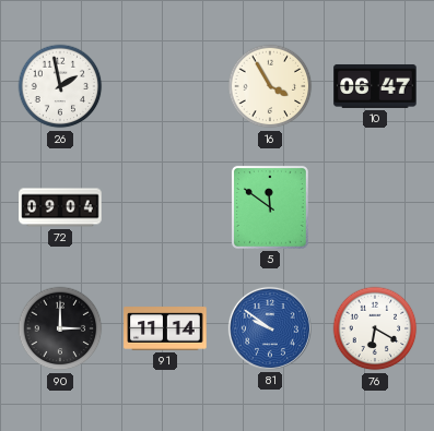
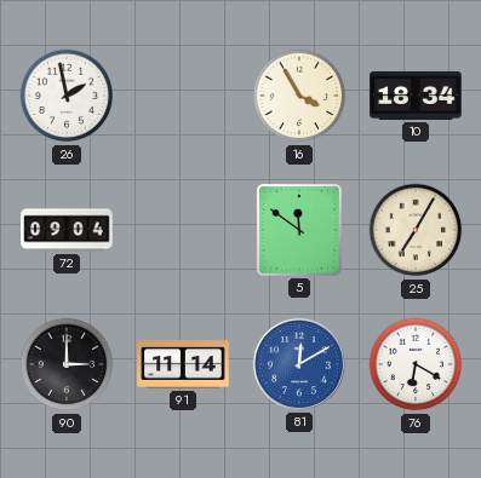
10: 06:47 -> 18:34
25: none -> 7:05
81: 9:51 -> 12:10
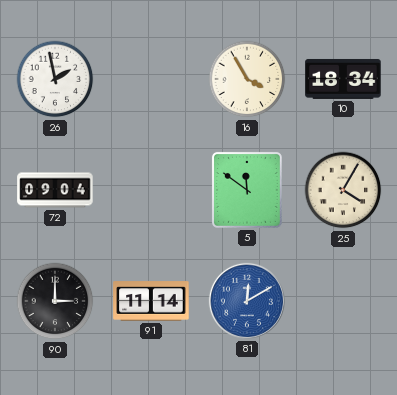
25: 7:05 -> 4:05
76: 6:20 -> none
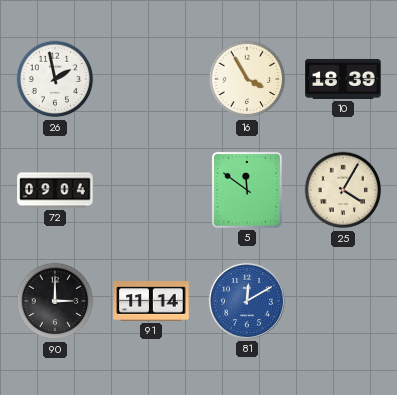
10: 18:34 -> 18:39
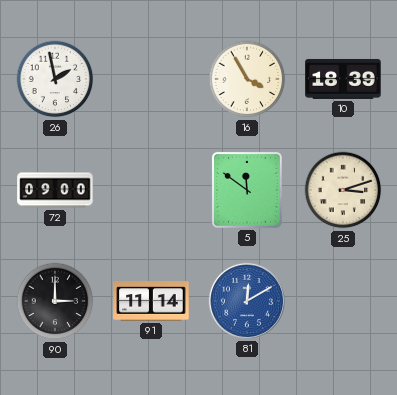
72: 09:04 -> 09:00
25: 4:05 -> 3:12
